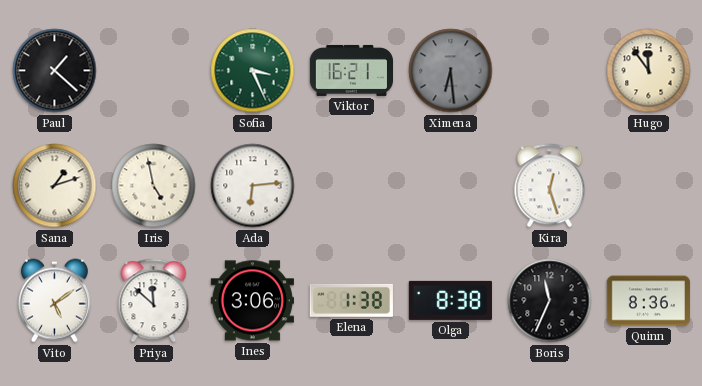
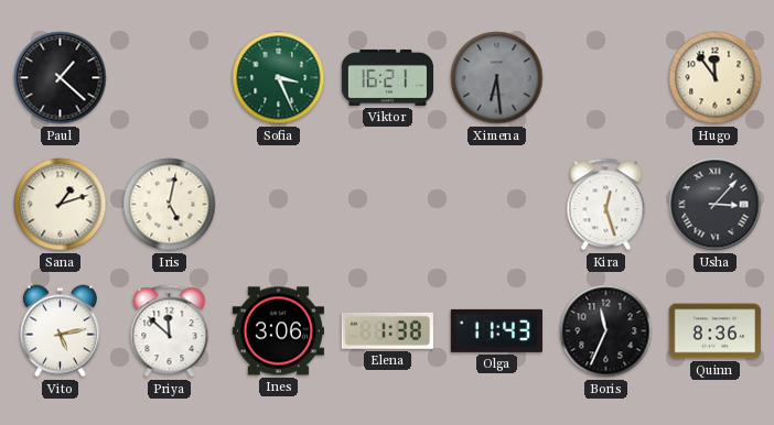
Iris: 4:58 -> 5:02
Ada: 6:14 -> none
Usha: none -> 3:07
Vito: 5:09 -> 5:13
Olga: 8:38 -> 11:43
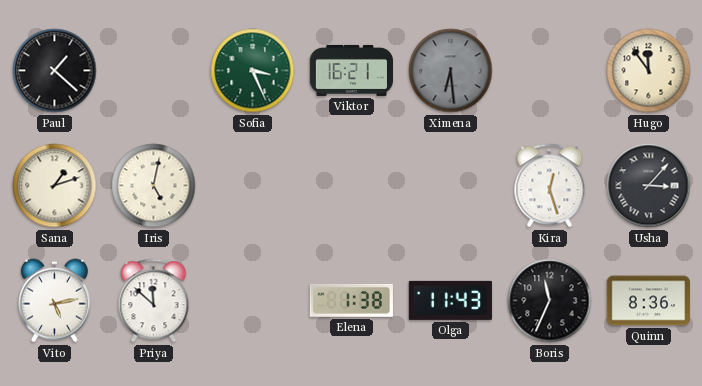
Ines: 3:06 -> none
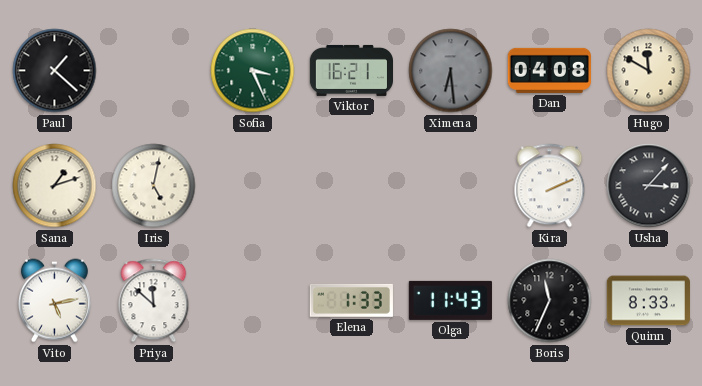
Dan: none -> 04:08
Hugo: 11:54 -> 11:50
Kira: 12:27 -> 2:11
Elena: 1:38 -> 1:33
Quinn: 8:36 -> 8:33
